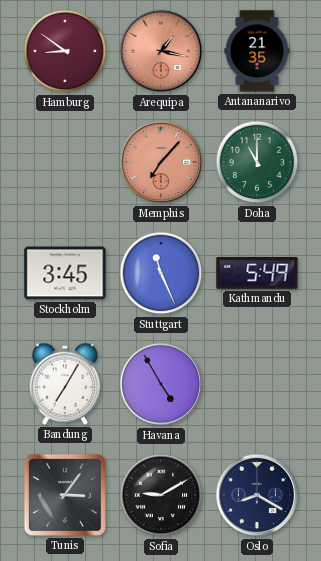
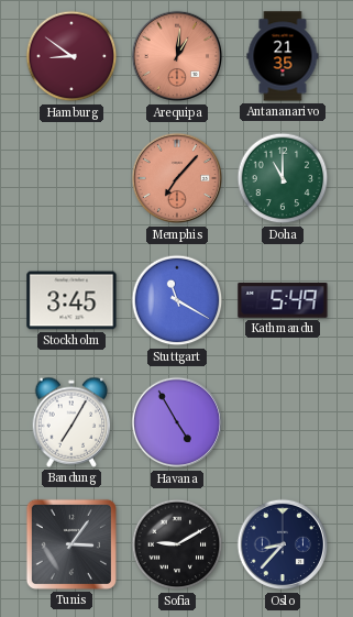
Arequipa: 1:17 -> 1:01
Stuttgart: 11:26 -> 11:20
Oslo: 8:20 -> 8:37
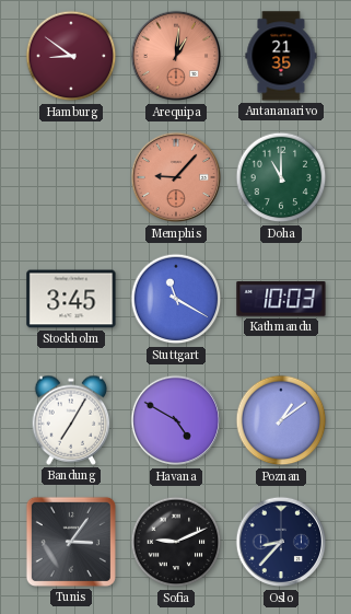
Memphis: 7:07 -> 9:07
Kathmandu: 5:49 -> 10:03
Havana: 4:55 -> 4:50
Poznan: none -> 1:09
Sofia: 9:10 -> 9:11
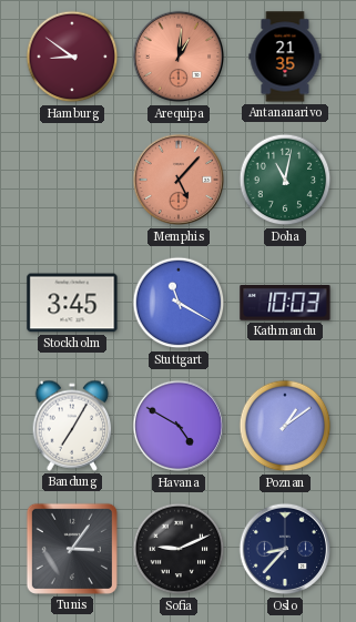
Memphis: 9:07 -> 5:07
Doha: 11:00 -> 11:02
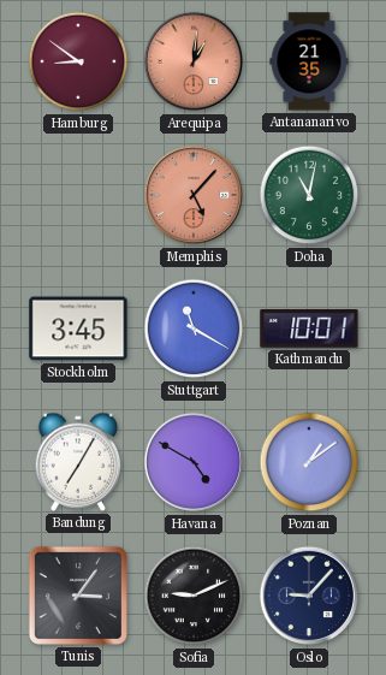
Kathmandu: 10:03 -> 10:01
Oslo: 8:37 -> 9:07
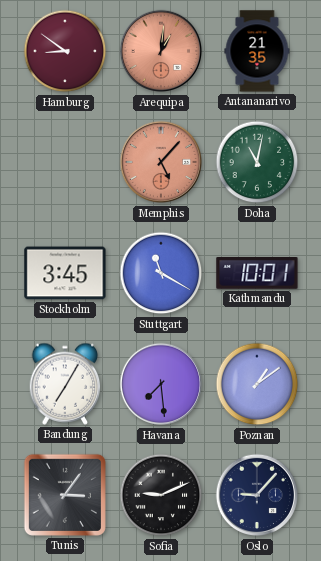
Havana: 4:50 -> 7:29
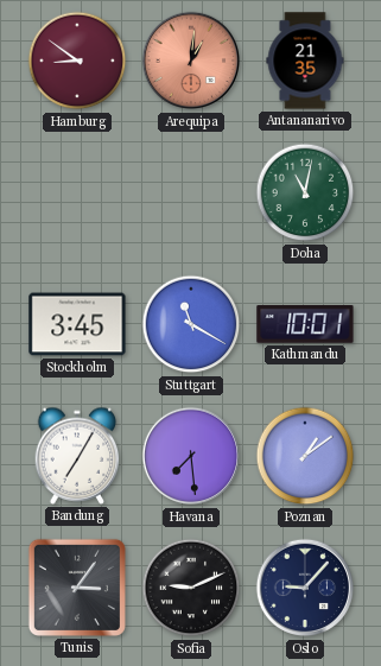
Memphis: 5:07 -> none
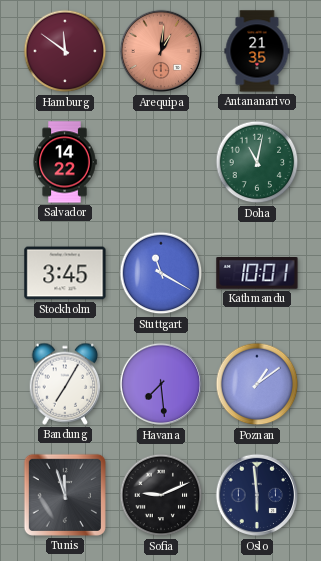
Hamburg: 8:51 -> 11:51
Salvador: none -> 14:22
Tunis: 3:06 -> 11:57
Oslo: 9:07 -> 5:59
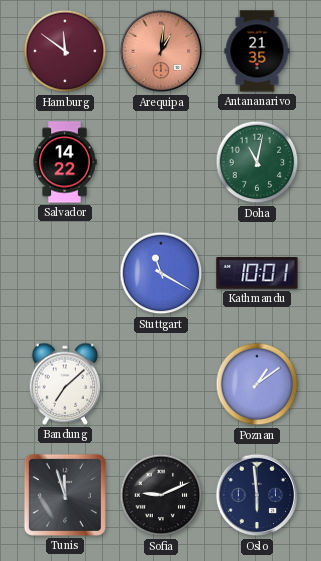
Stockholm: 3:45 -> none
Bandung: 7:05 -> 7:08
Havana: 7:29 -> none
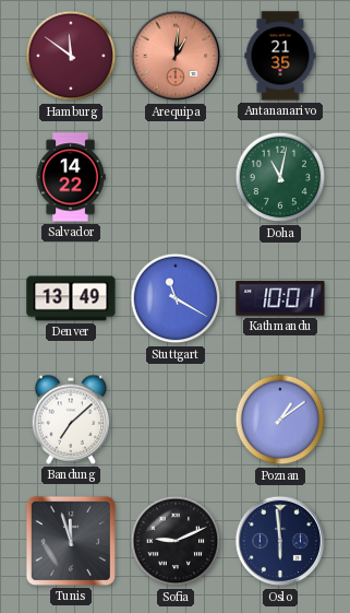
Denver: none -> 13:49
